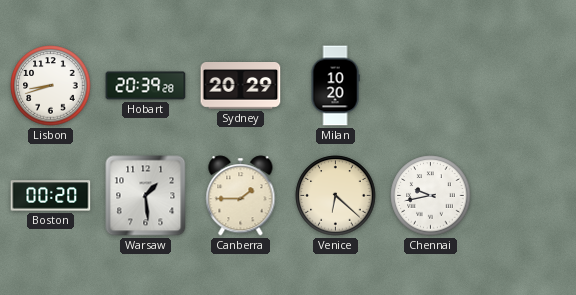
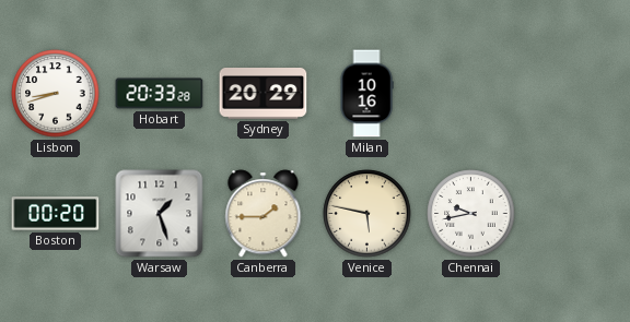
Hobart: 20:39 -> 20:33
Milan: 10:20 -> 10:16
Warsaw: 1:29 -> 1:27
Venice: 6:22 -> 5:47
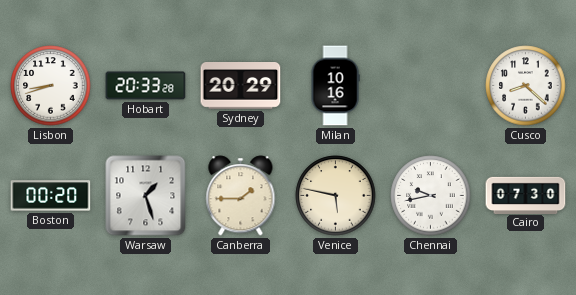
Cusco: none -> 8:22
Cairo: none -> 07:30
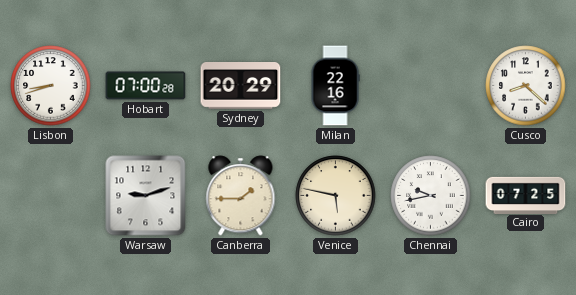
Hobart: 20:33 -> 07:00
Milan: 10:16 -> 22:16
Boston: 00:20 -> none
Warsaw: 1:27 -> 9:12
Cairo: 07:30 -> 07:25
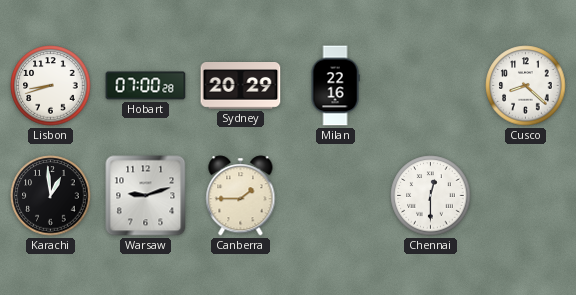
Karachi: none -> 12:59
Venice: 5:47 -> none
Chennai: 9:43 -> 12:30
Cairo: 07:25 -> none
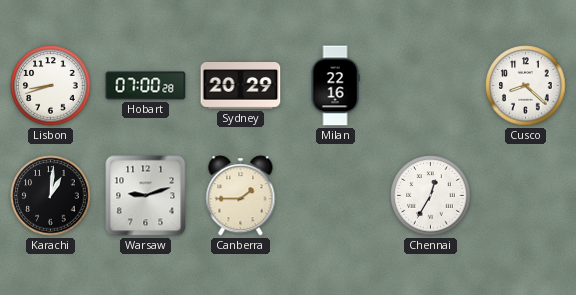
Karachi: 12:59 -> 1:01
Chennai: 12:30 -> 12:35
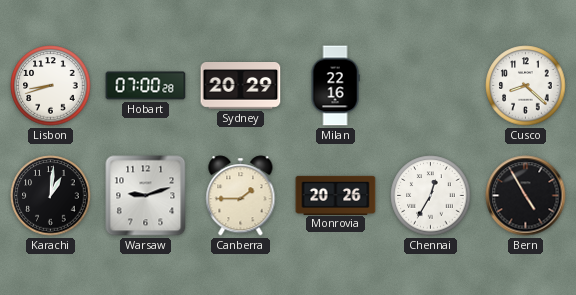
Monrovia: none -> 20:26
Bern: none -> 4:55
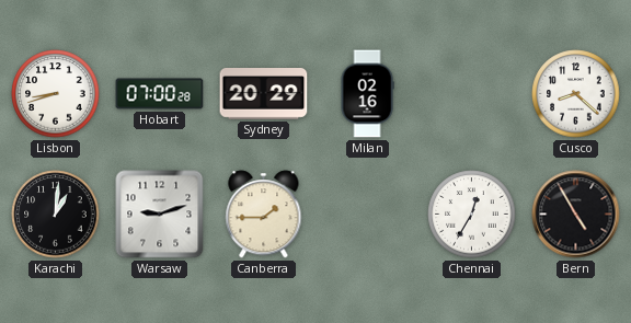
Milan: 22:16 -> 02:16
Monrovia: 20:26 -> none
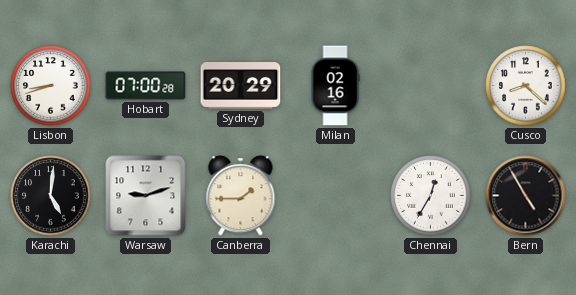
Karachi: 1:01 -> 5:01
